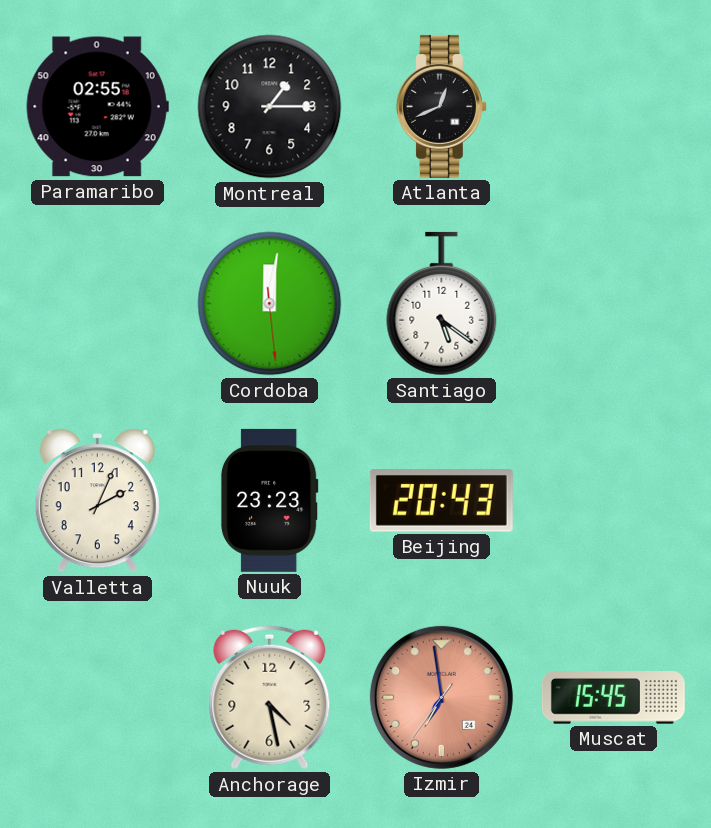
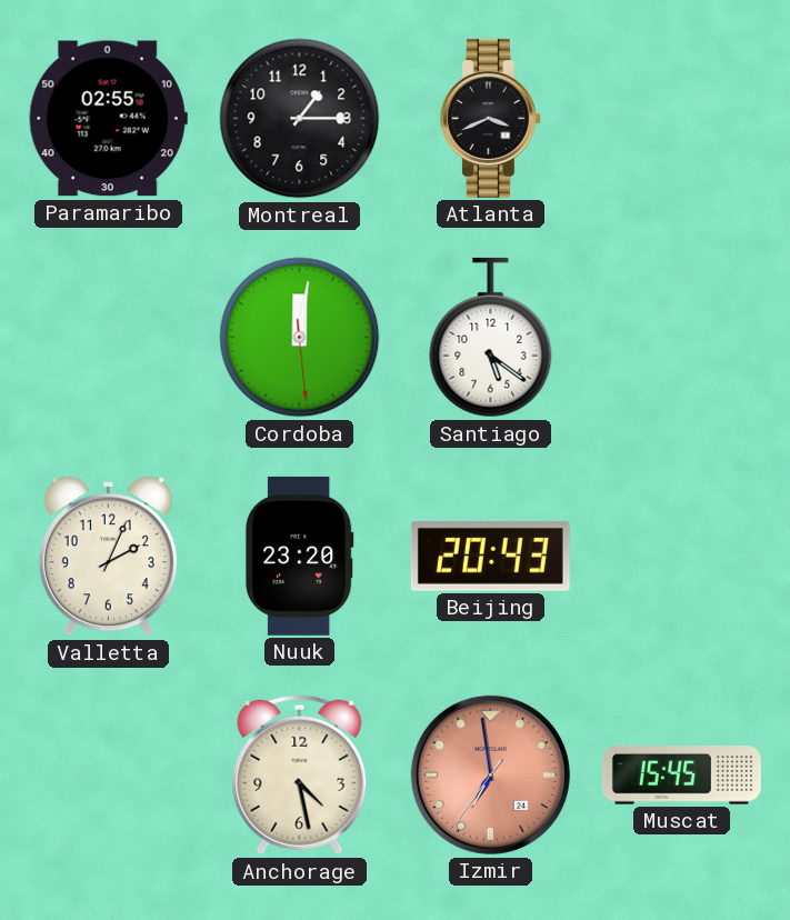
Atlanta: 12:41 -> 3:41
Nuuk: 23:23 -> 23:20
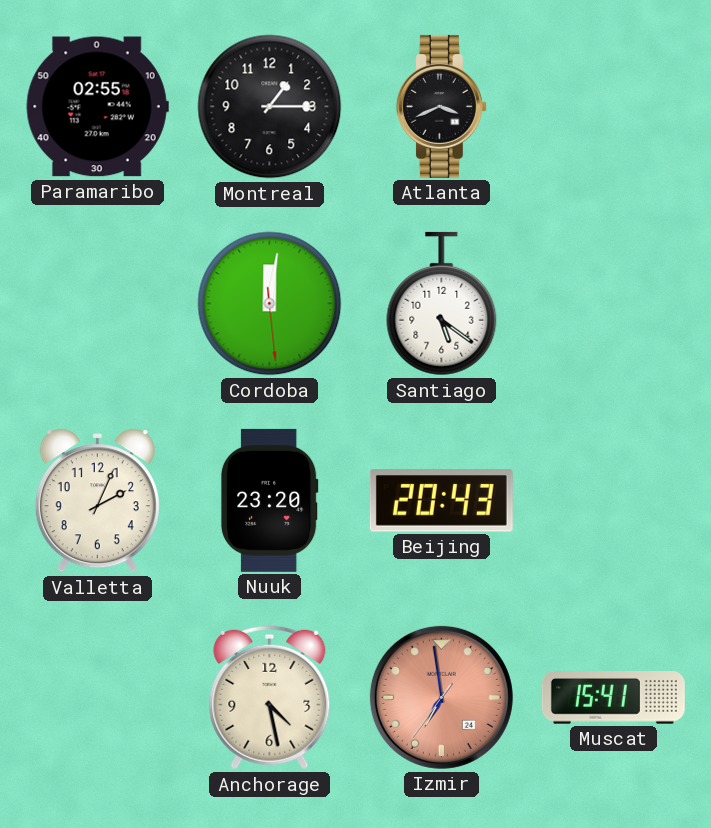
Muscat: 15:45 -> 15:41
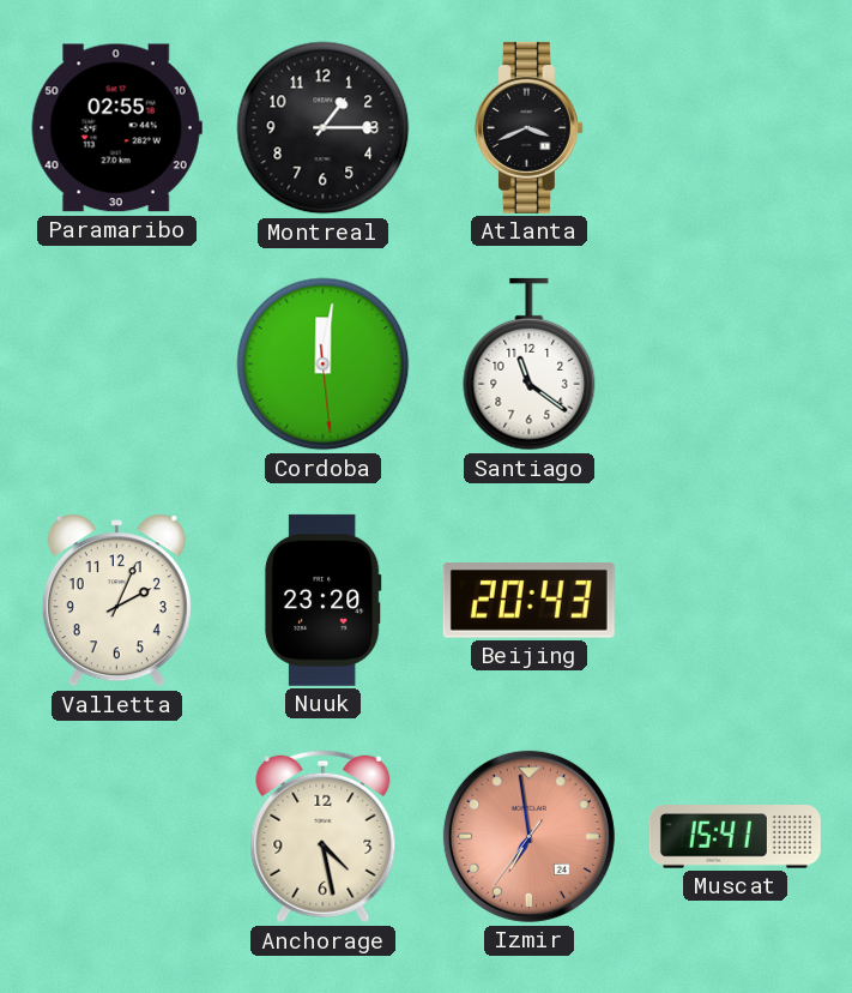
Santiago: 5:21 -> 11:21
